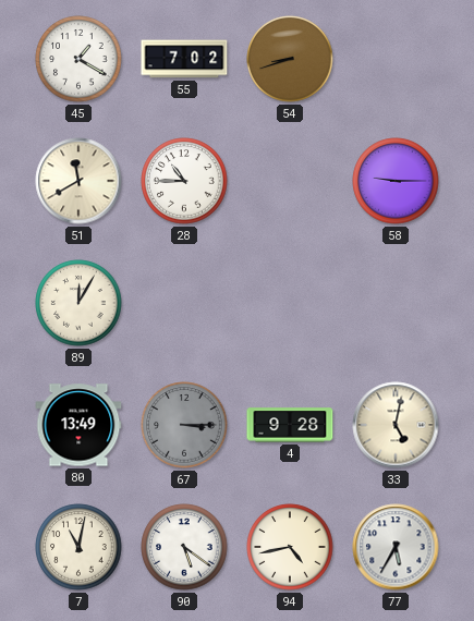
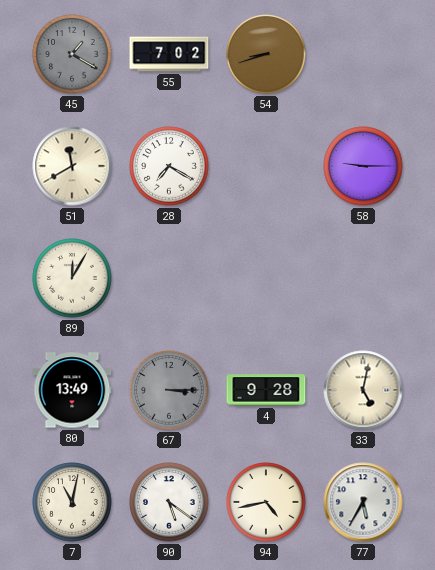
45 dial: white -> grey
28: 10:45 -> 7:20
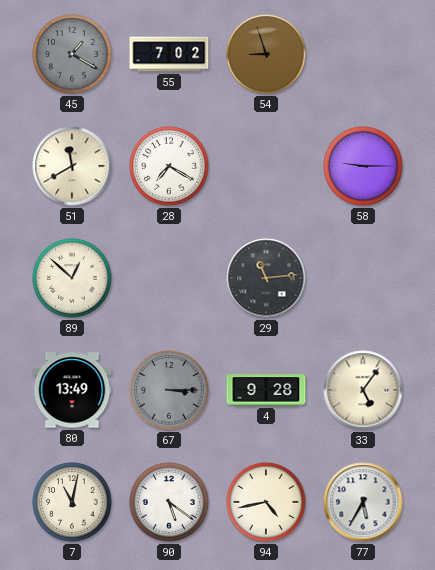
54: 8:42 -> 8:57
89: 12:05 -> 12:52
29: none -> 11:14
33: 5:02 -> 5:06
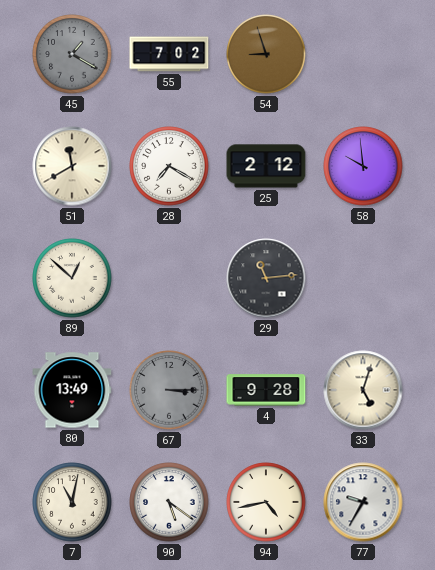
25: none -> 2:12
58: 9:15 -> 9:59
33: 5:06 -> 5:03
77: 5:35 -> 9:35
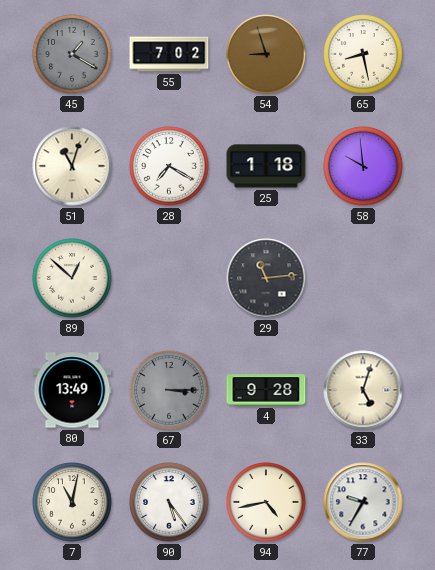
65: none -> 8:28
51: 11:40 -> 11:03
25: 2:12 -> 1:18
90: 5:21 -> 5:24
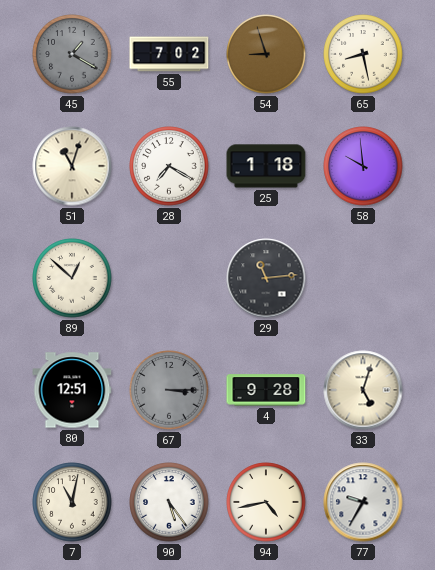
80: 13:49 -> 12:51
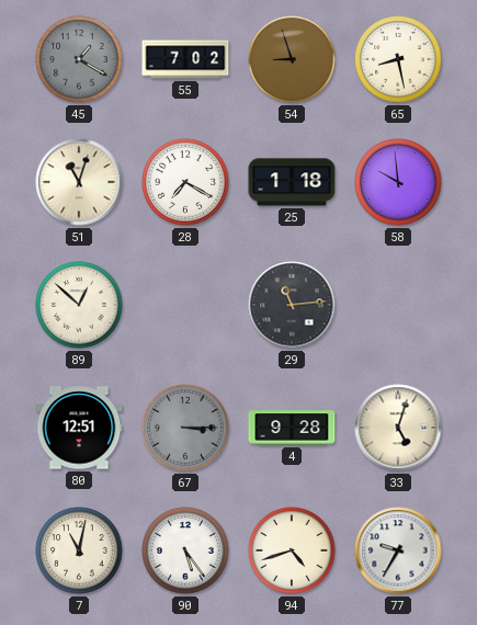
94: 4:43 -> 4:42
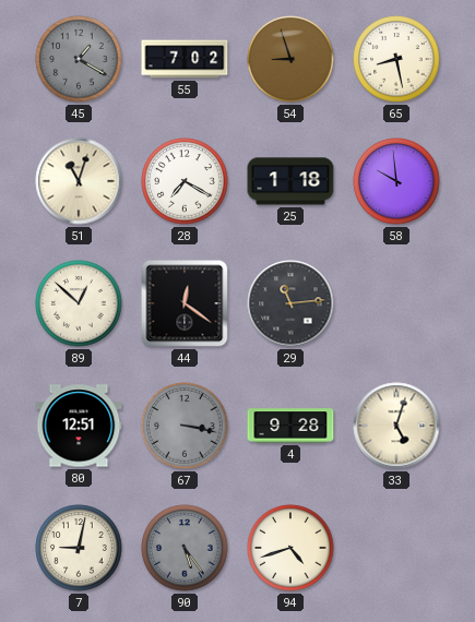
44: none -> 12:21
67: 3:15 -> 3:17
7: 11:02 -> 9:02
90 dial: white -> grey
77: 9:35 -> none
